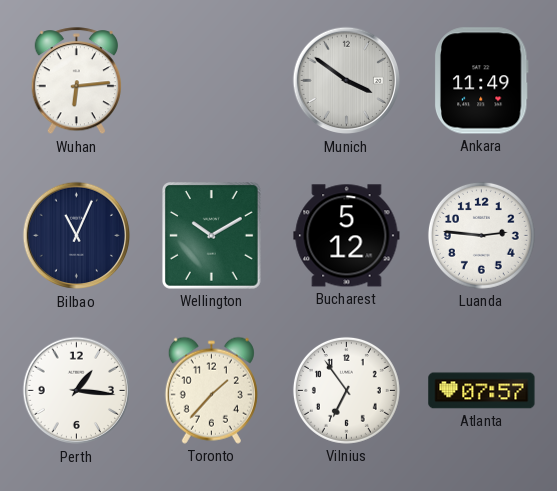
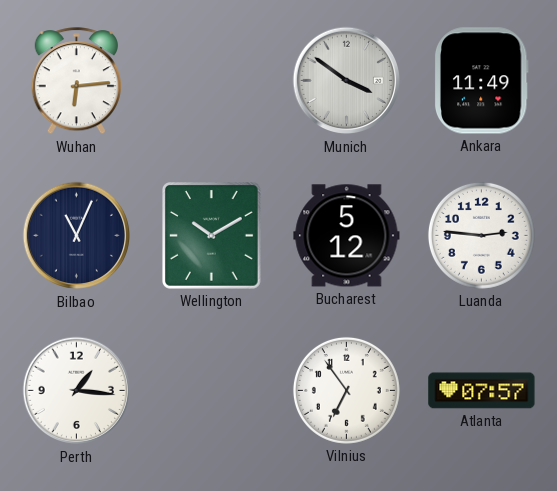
Toronto: 1:37 -> none
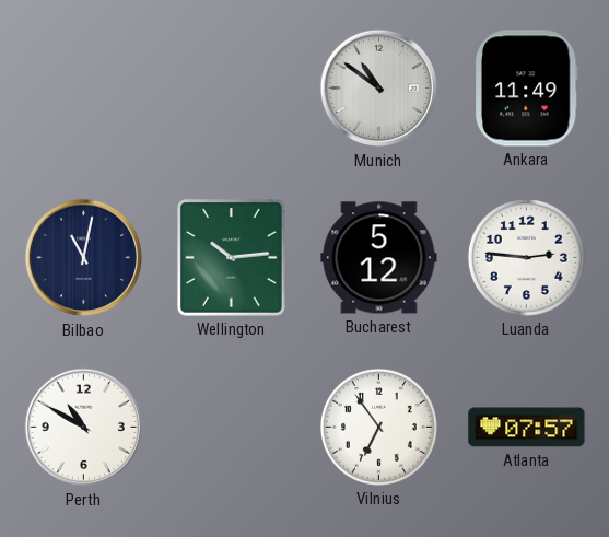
Wuhan: 6:14 -> none
Munich: 3:51 -> 10:51
Bilbao: 11:04 -> 11:02
Wellington: 10:10 -> 10:14
Perth: 1:16 -> 10:50
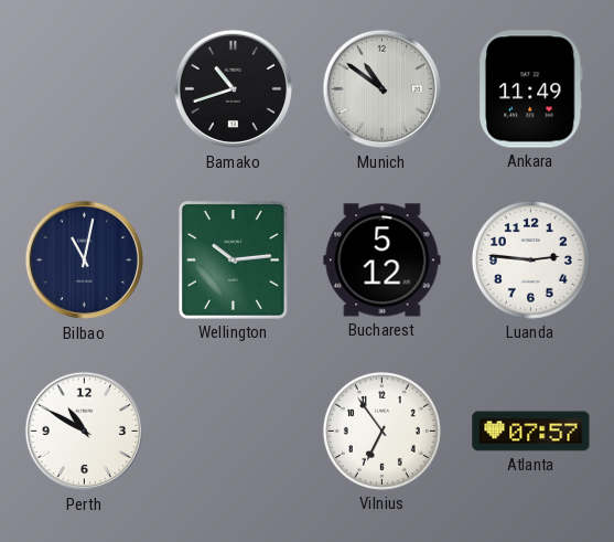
Bamako: none -> 10:42
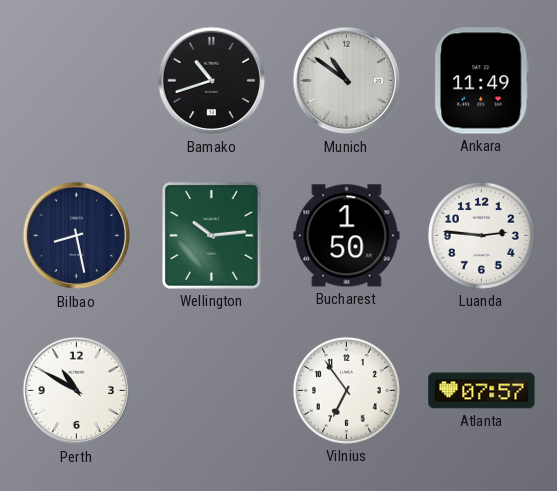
Bilbao: 11:02 -> 8:28
Bucharest: 5:12 -> 1:50
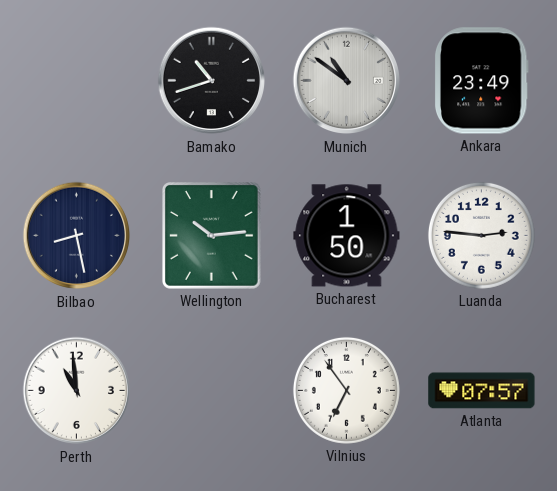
Ankara: 11:49 -> 23:49
Perth: 10:50 -> 10:59
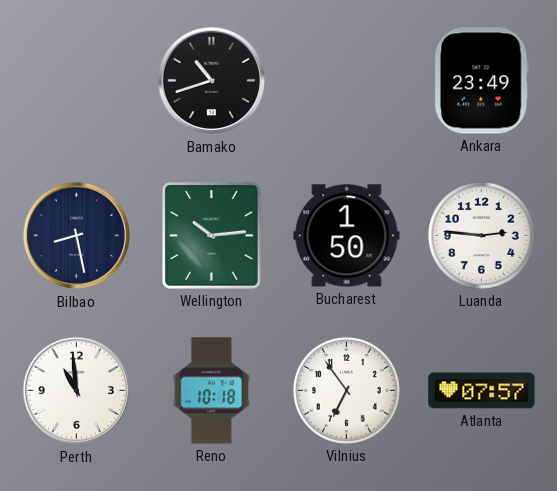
Munich: 10:51 -> none
Reno: none -> 10:18
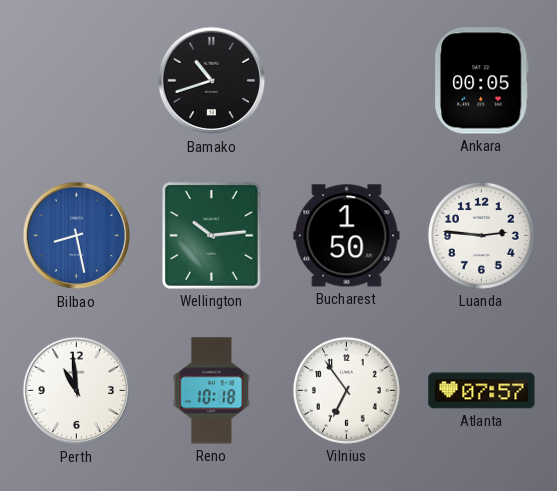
Ankara: 23:49 -> 00:05
Bilbao dial: navy -> blue
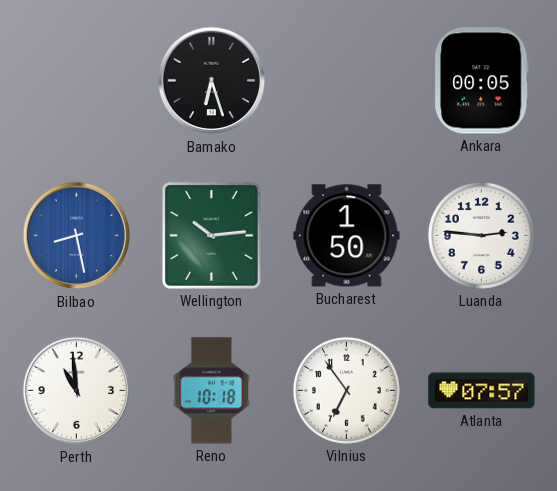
Bamako: 10:42 -> 6:27
